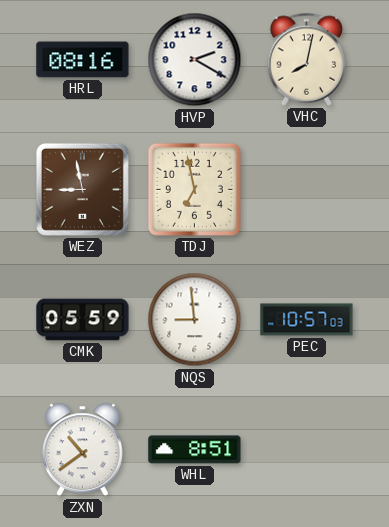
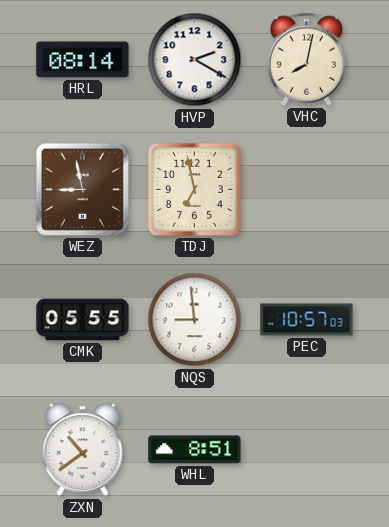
HRL: 08:16 -> 08:14
CMK: 05:59 -> 05:55
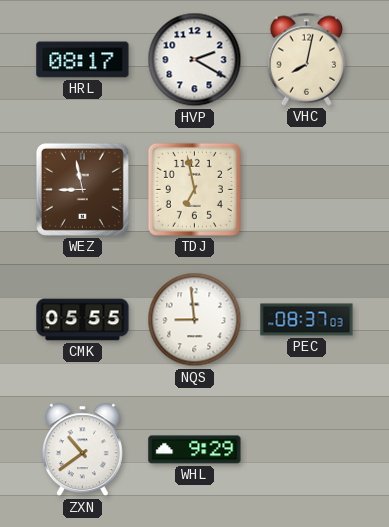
HRL: 08:14 -> 08:17
PEC: 10:57 -> 08:37
WHL: 8:51 -> 9:29
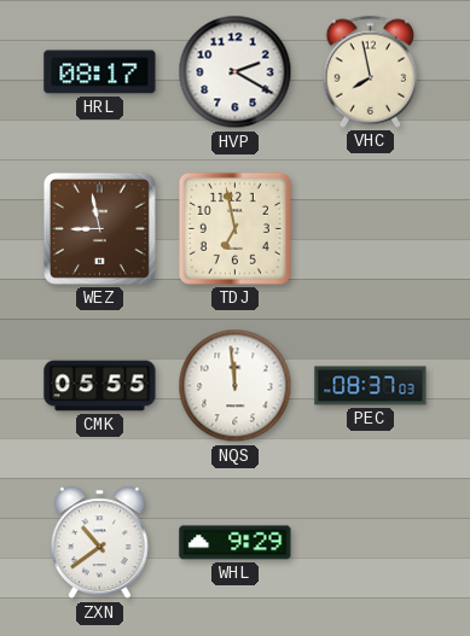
VHC: 8:02 -> 7:58
NQS: 8:59 -> 11:59
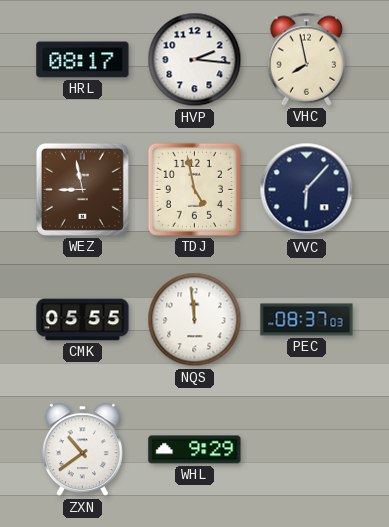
HVP: 2:20 -> 2:16
TDJ: 6:58 -> 4:58
VVC: none -> 6:07
